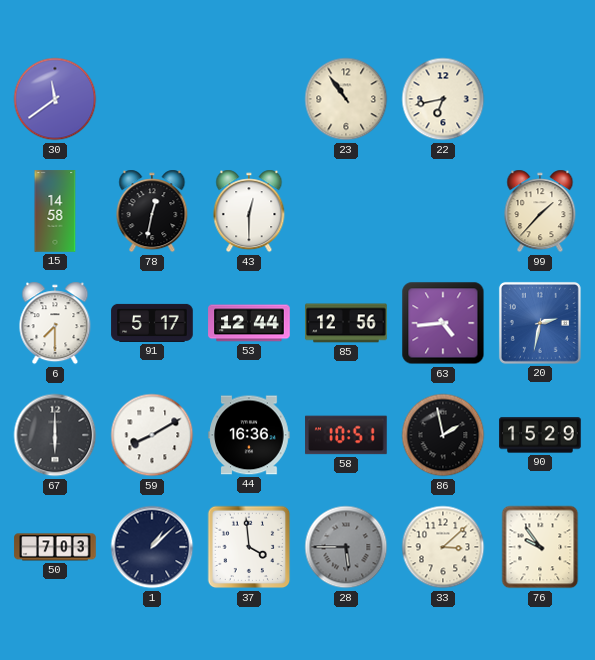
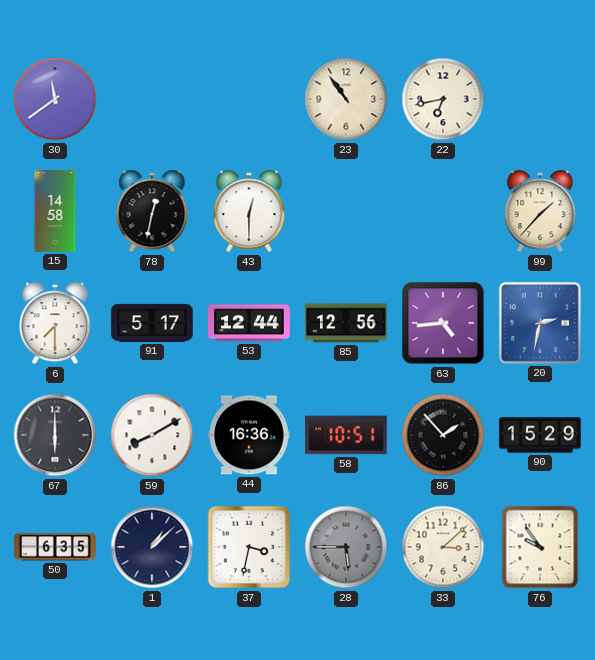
86: 1:58 -> 1:53
50: 7:03 -> 6:35
37: 3:59 -> 3:32
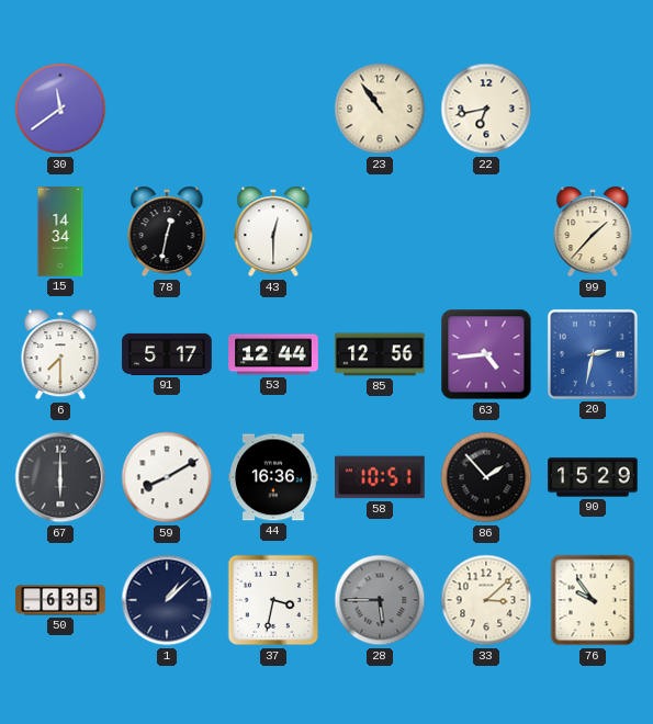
15: 14:58 -> 14:34
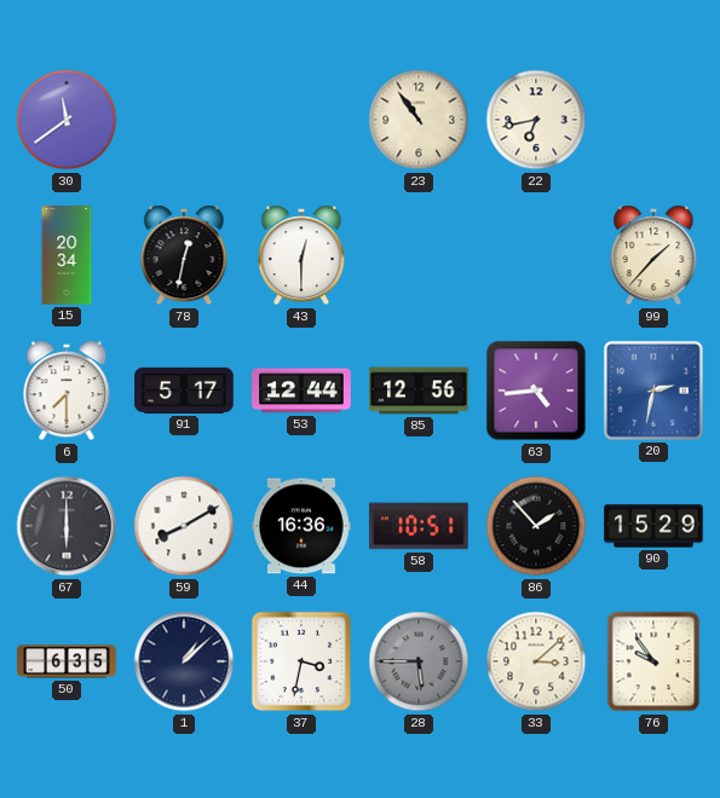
15: 14:34 -> 20:34
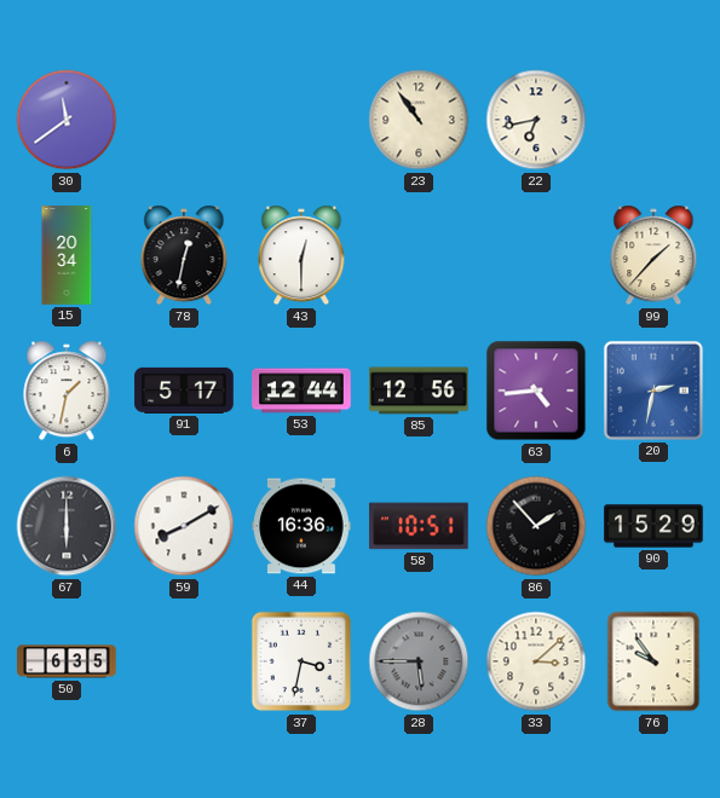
6: 7:30 -> 1:32
1: 1:08 -> none
